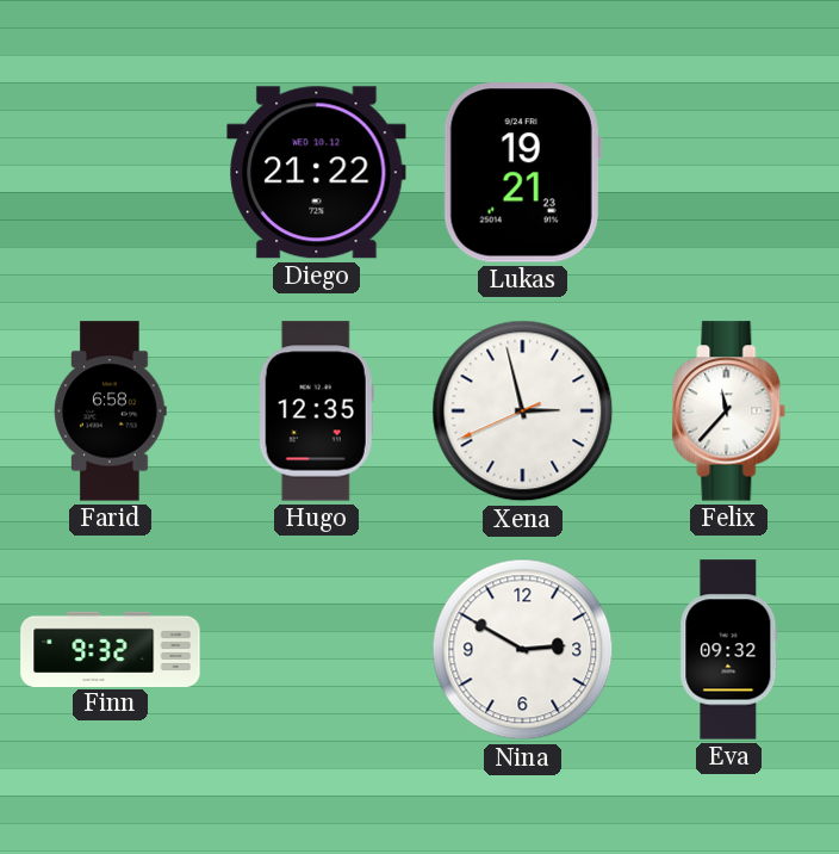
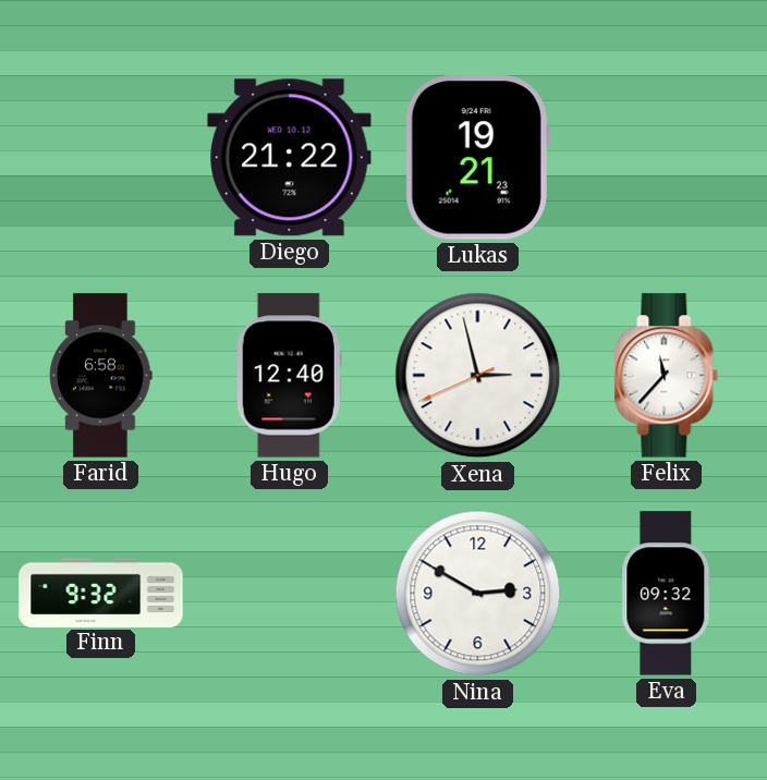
Hugo: 12:35 -> 12:40
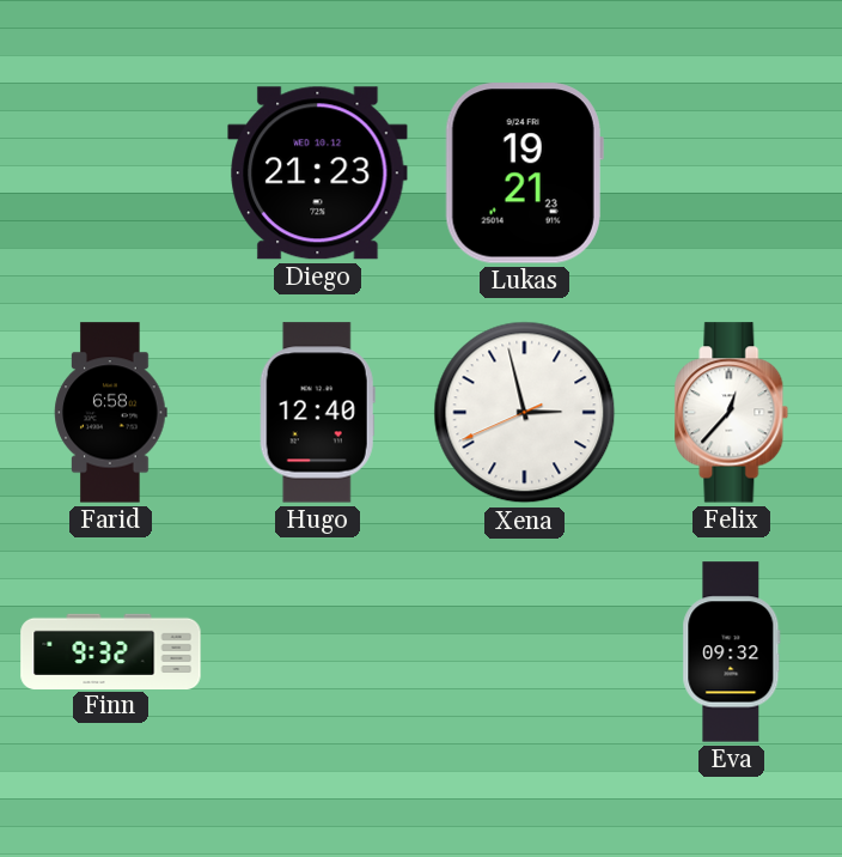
Diego: 21:22 -> 21:23
Felix: 11:37 -> 12:37
Nina: 2:50 -> none
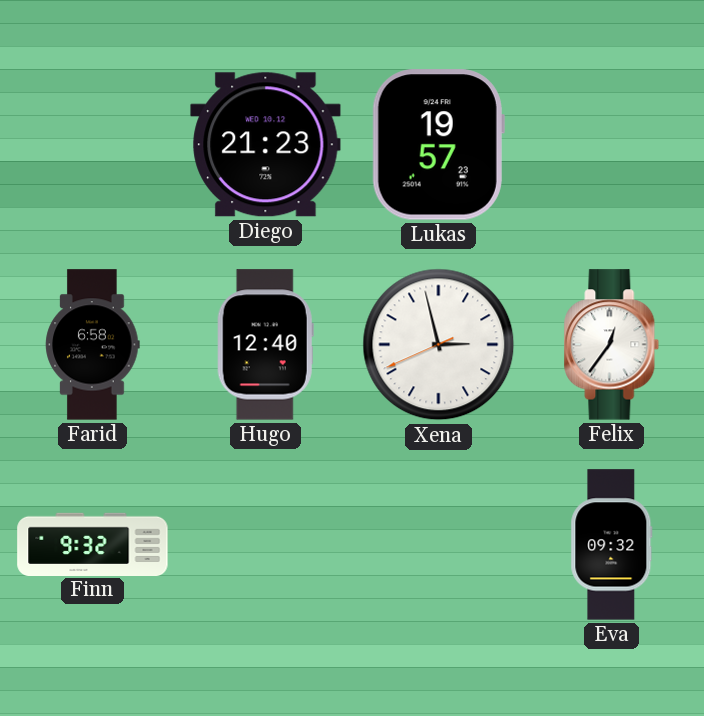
Lukas: 19:21 -> 19:57
Felix: 12:37 -> 12:36
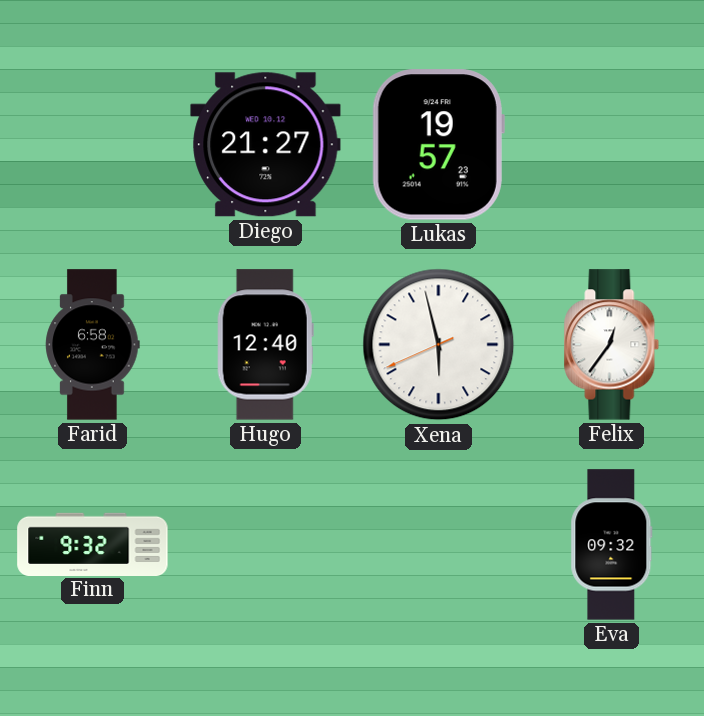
Diego: 21:23 -> 21:27
Xena: 2:57 -> 5:57
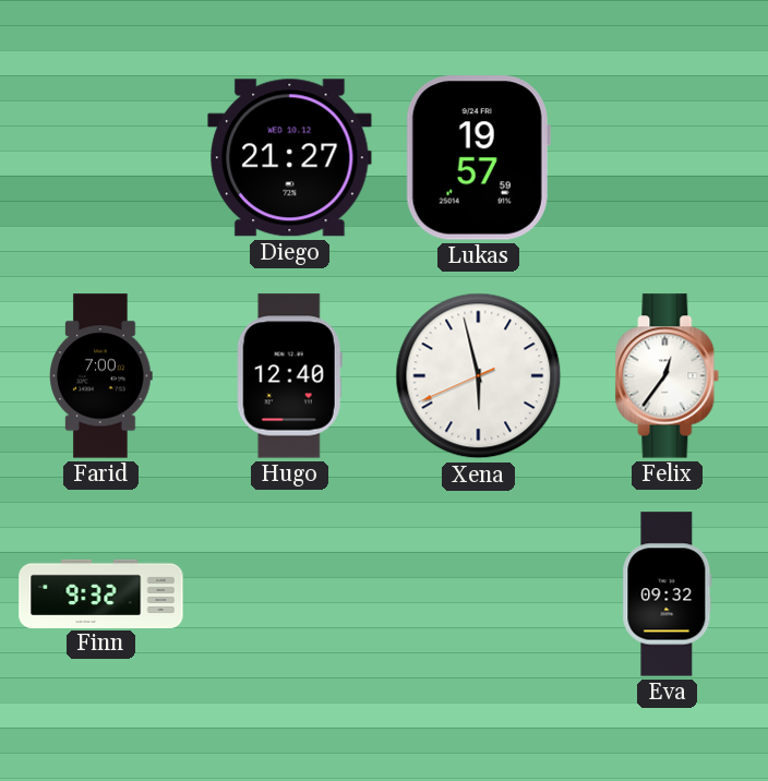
Lukas: 19:57:23 -> 19:57:59
Farid: 6:58 -> 7:00
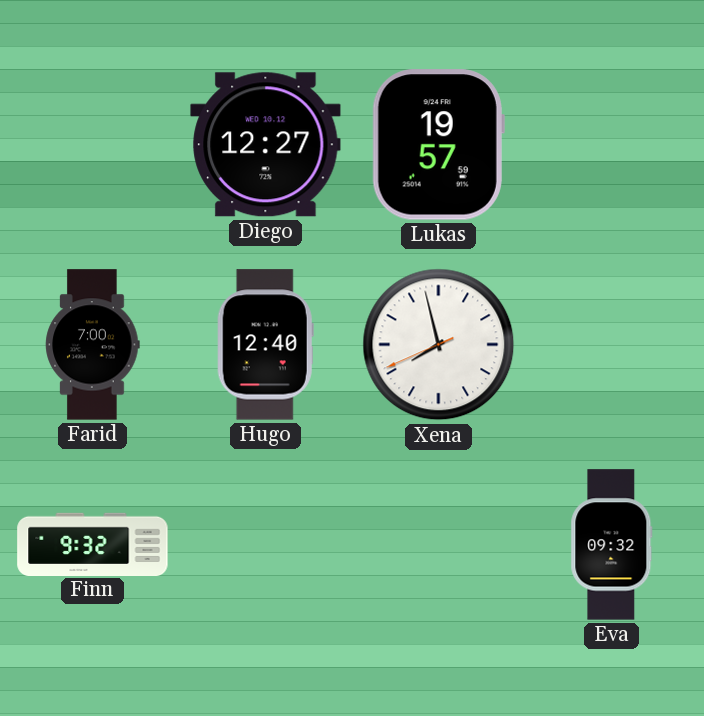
Diego: 21:27 -> 12:27
Xena: 5:57 -> 7:57
Felix: 12:36 -> none
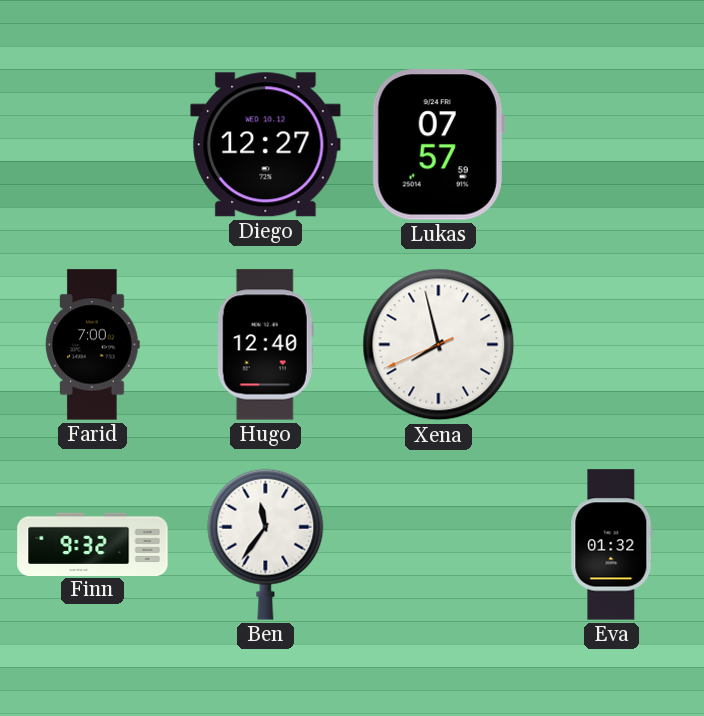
Lukas: 19:57 -> 07:57
Ben: none -> 11:36
Eva: 09:32 -> 01:32
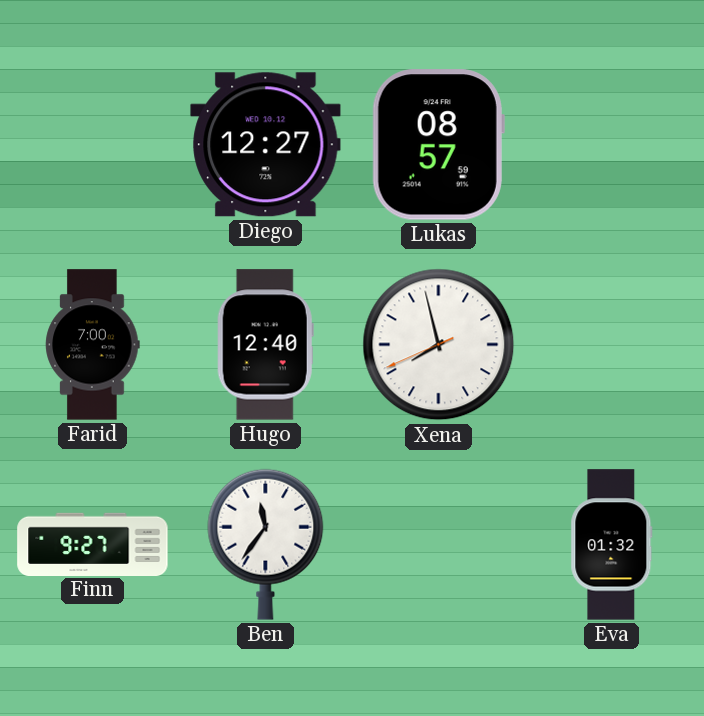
Lukas: 07:57 -> 08:57
Finn: 9:32 -> 9:27
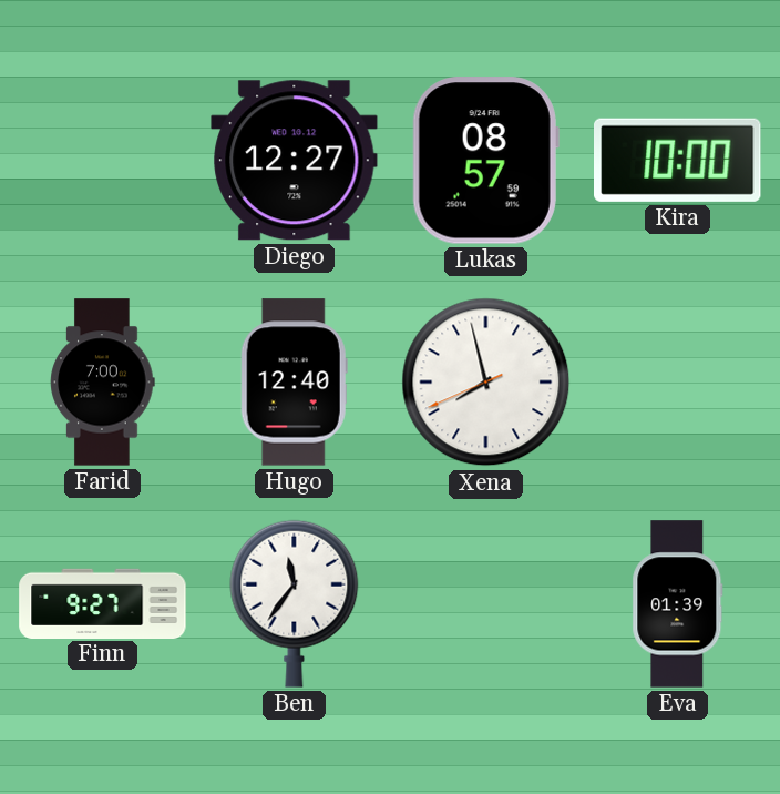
Kira: none -> 10:00
Eva: 01:32 -> 01:39
